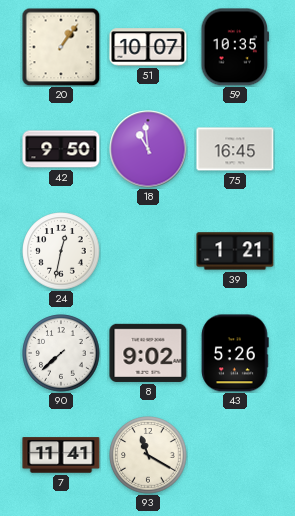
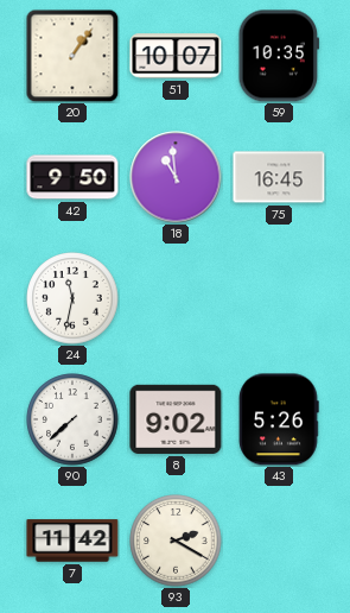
24: 12:32 -> 11:32
39: 1:21 -> none
7: 11:41 -> 11:42
93: 11:20 -> 2:20
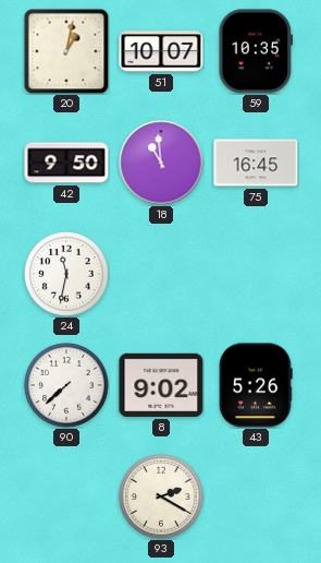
20: 1:06 -> 1:02
7: 11:42 -> none
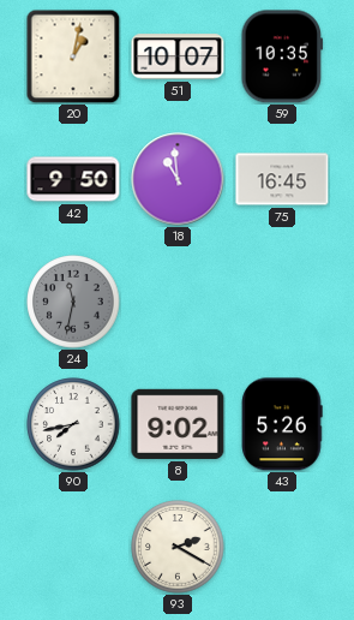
24 dial: white -> grey
90: 7:38 -> 7:43
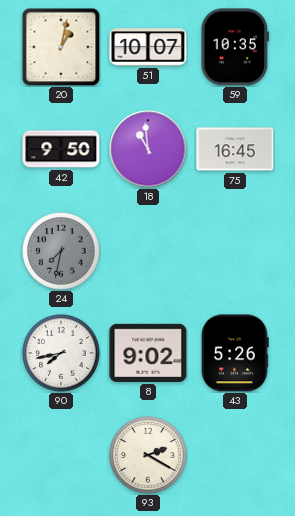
24: 11:32 -> 7:32
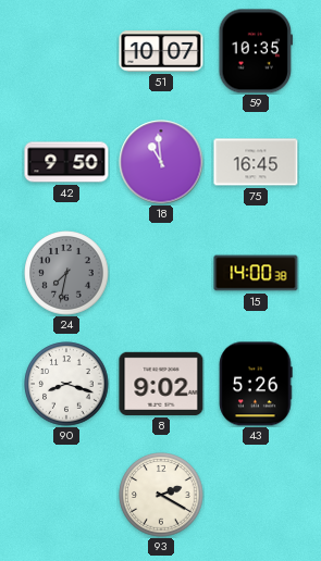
20: 1:02 -> none
15: none -> 14:00
90: 7:43 -> 8:18
